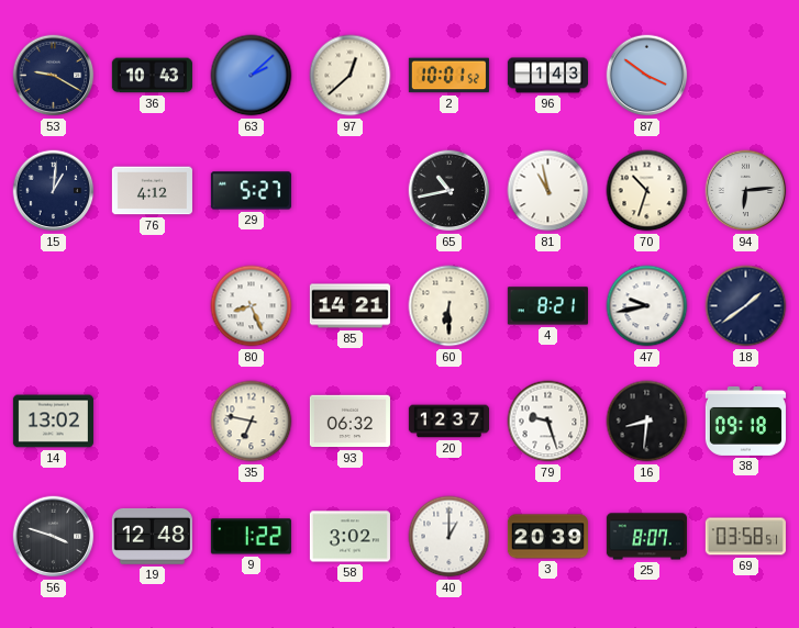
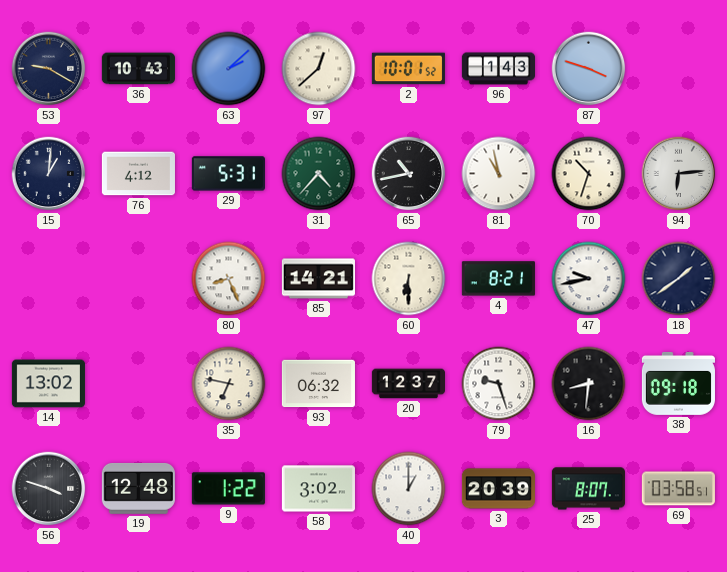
87: 3:51 -> 3:48
29: 5:27 -> 5:31
31: none -> 4:37
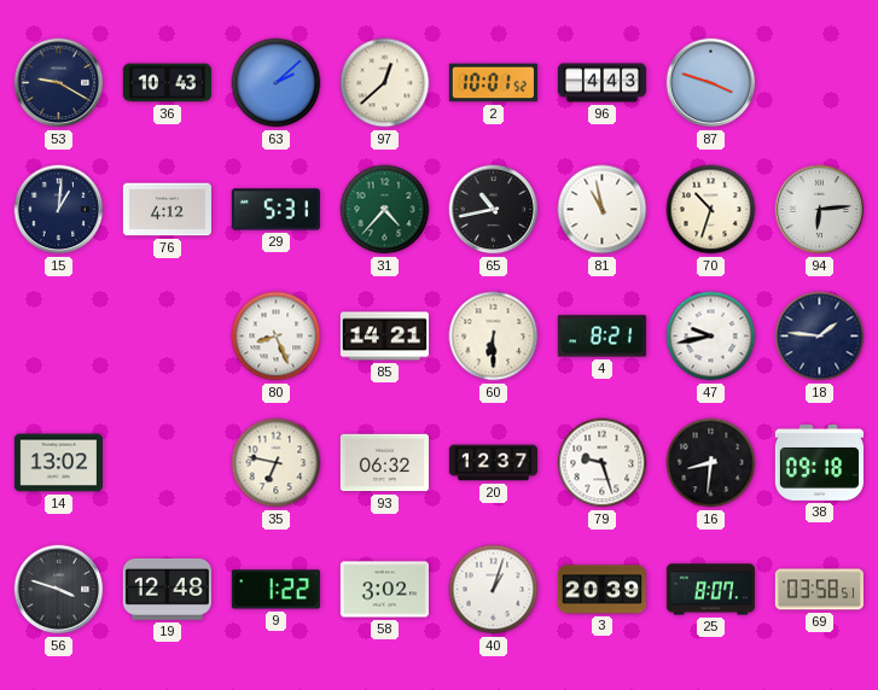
96: 1:43 -> 4:43
18: 1:39 -> 1:46
40: 1:00 -> 1:03
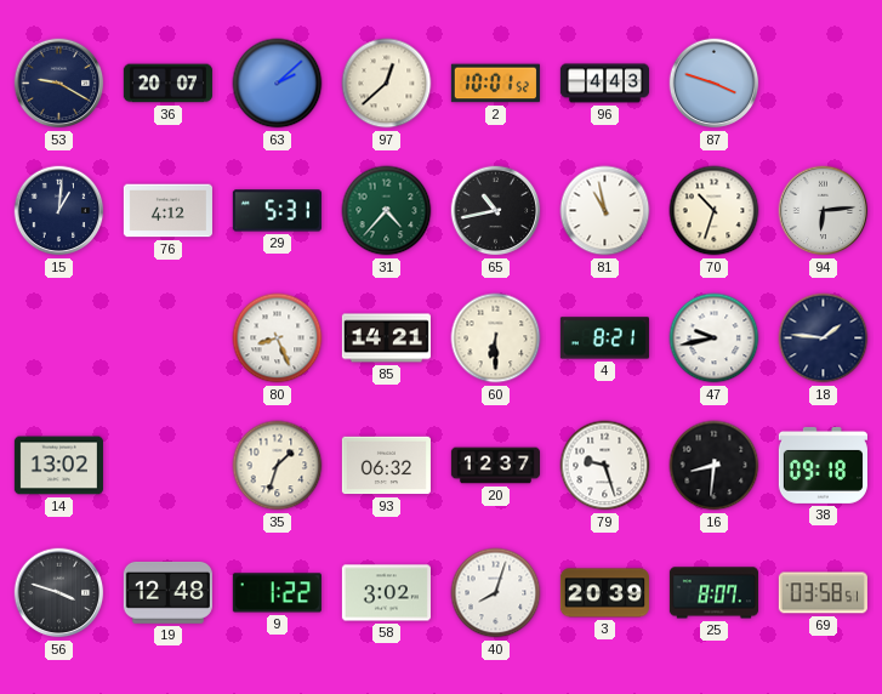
36: 10:43 -> 20:07
35: 6:47 -> 1:33
40: 1:03 -> 8:03
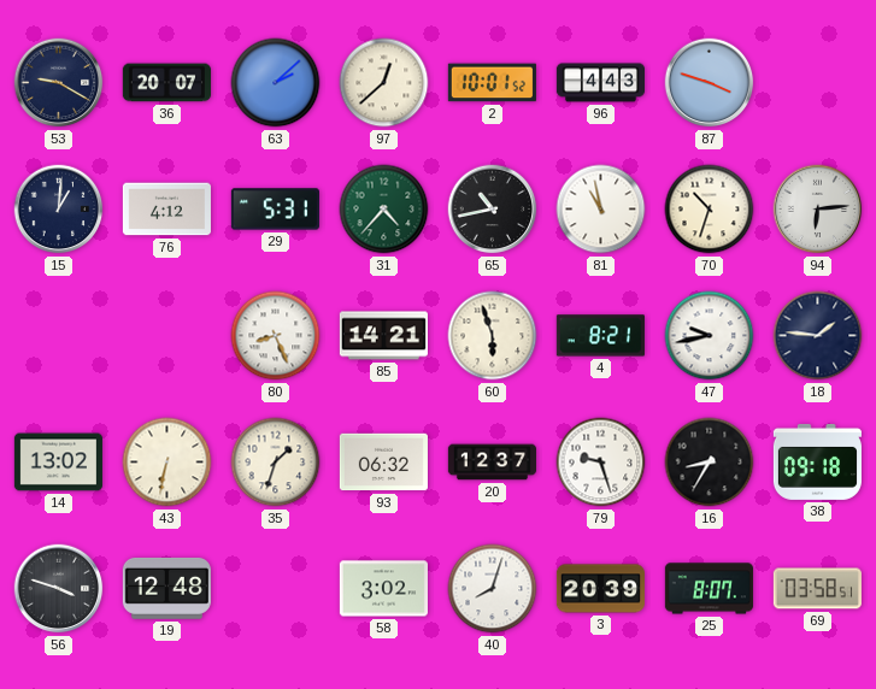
60: 6:30 -> 5:57
43: none -> 6:32
16: 8:31 -> 8:35
9: 1:22 -> none
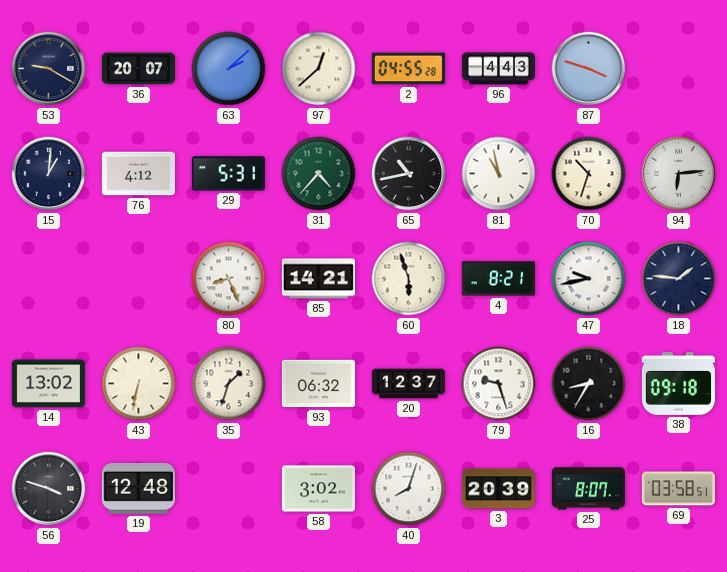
2: 10:01 -> 04:55
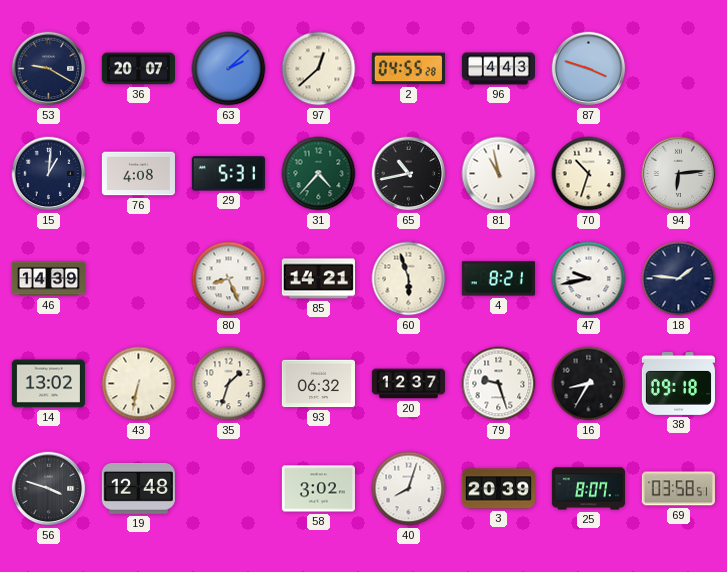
76: 4:12 -> 4:08
46: none -> 14:39
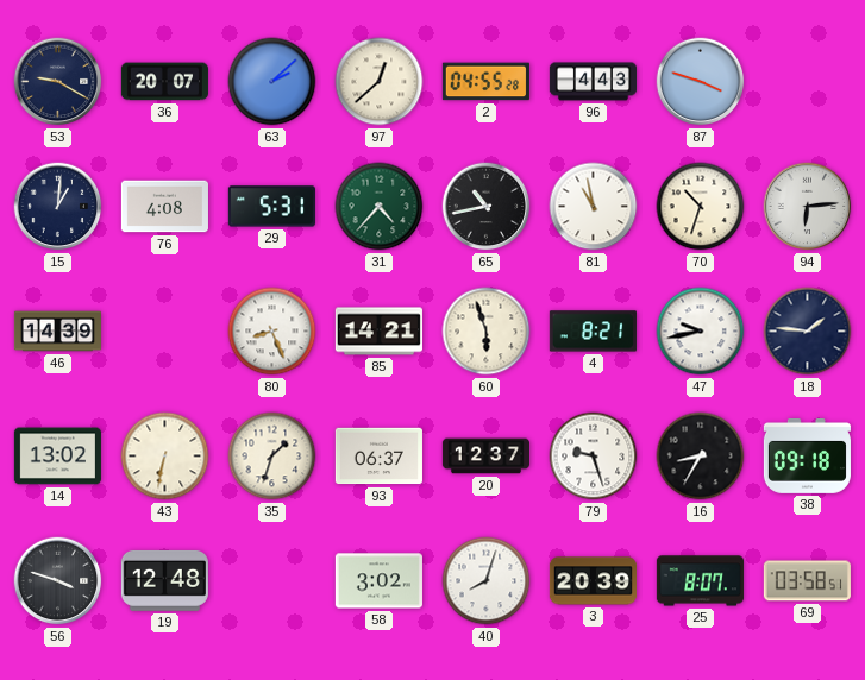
93: 06:32 -> 06:37
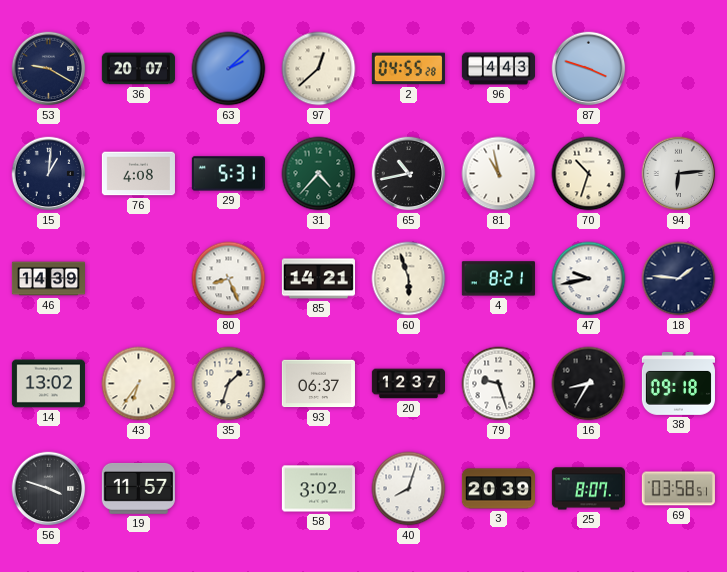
43: 6:32 -> 6:36
19: 12:48 -> 11:57
